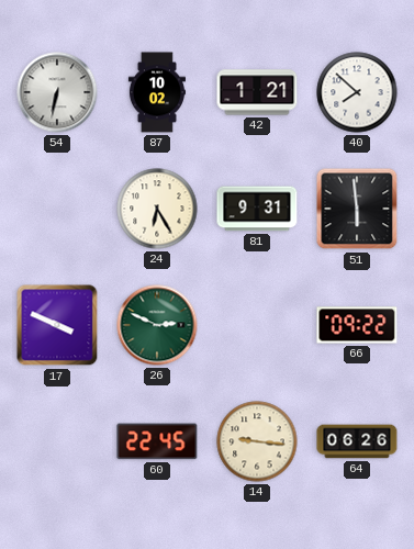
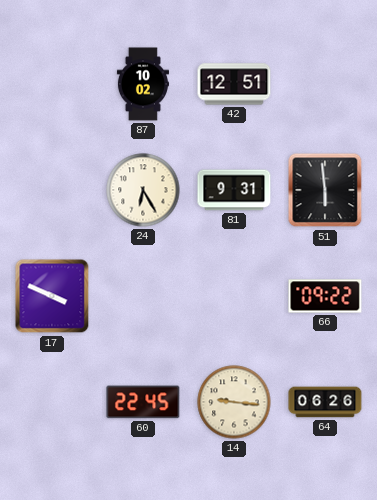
54: 6:32 -> none
42: 1:21 -> 12:51
40: 7:52 -> none
26: 2:49 -> none
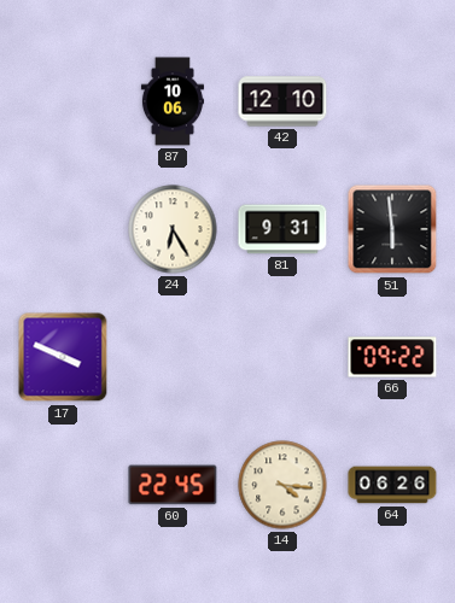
87: 10:02 -> 10:06
42: 12:51 -> 12:10
14: 9:16 -> 4:16
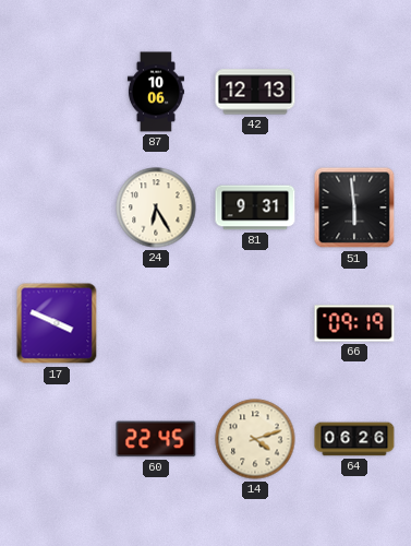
42: 12:10 -> 12:13
66: 09:22 -> 09:19
14: 4:16 -> 4:12
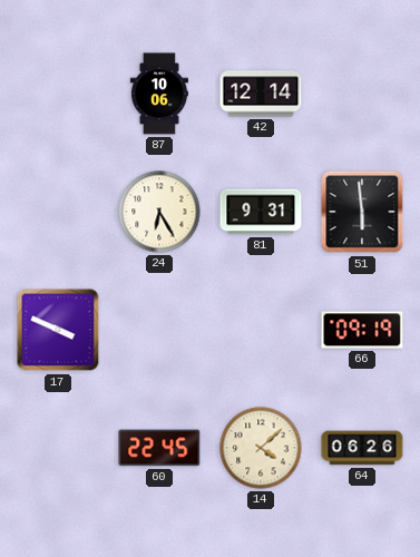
42: 12:13 -> 12:14
14: 4:12 -> 4:08
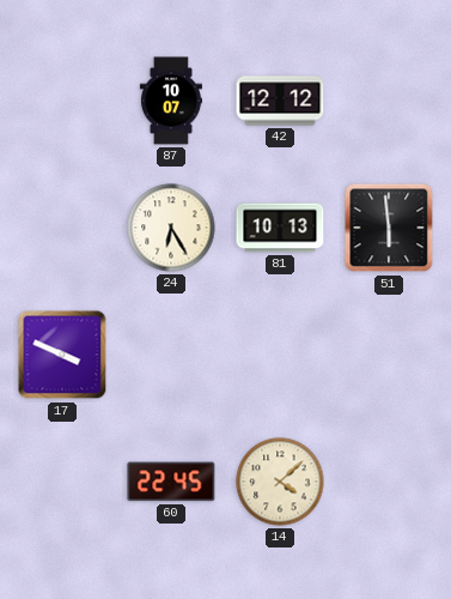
87: 10:06 -> 10:07
42: 12:14 -> 12:12
81: 9:31 -> 10:13
66: 09:19 -> none
64: 06:26 -> none
